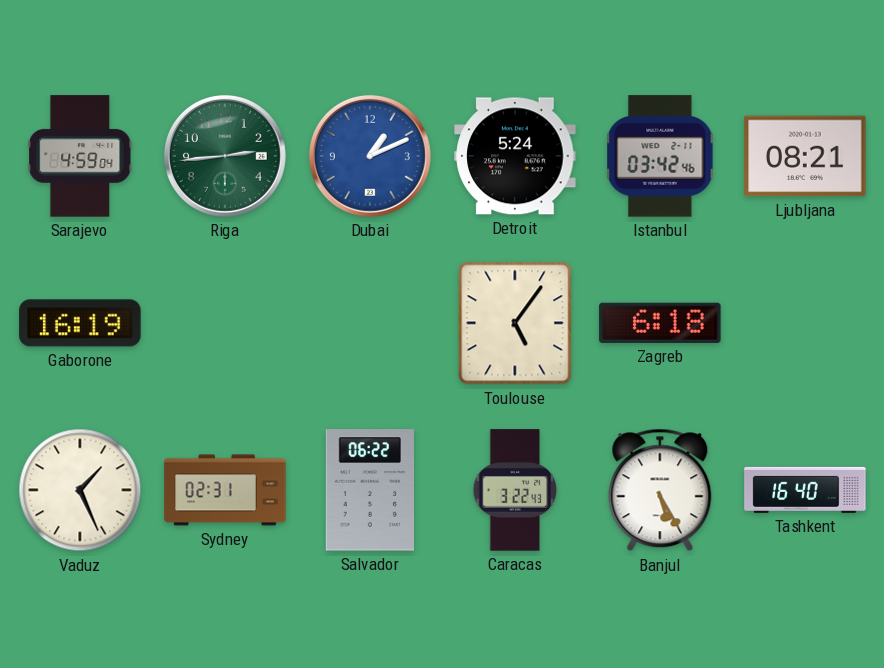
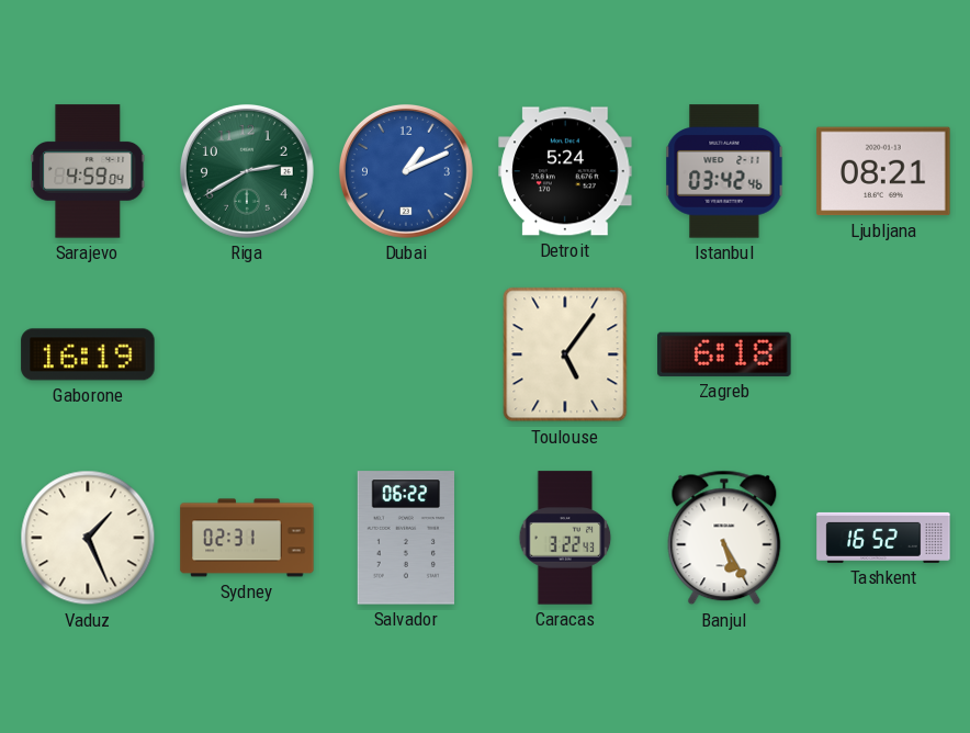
Riga: 2:44 -> 2:40
Tashkent: 16:40 -> 16:52
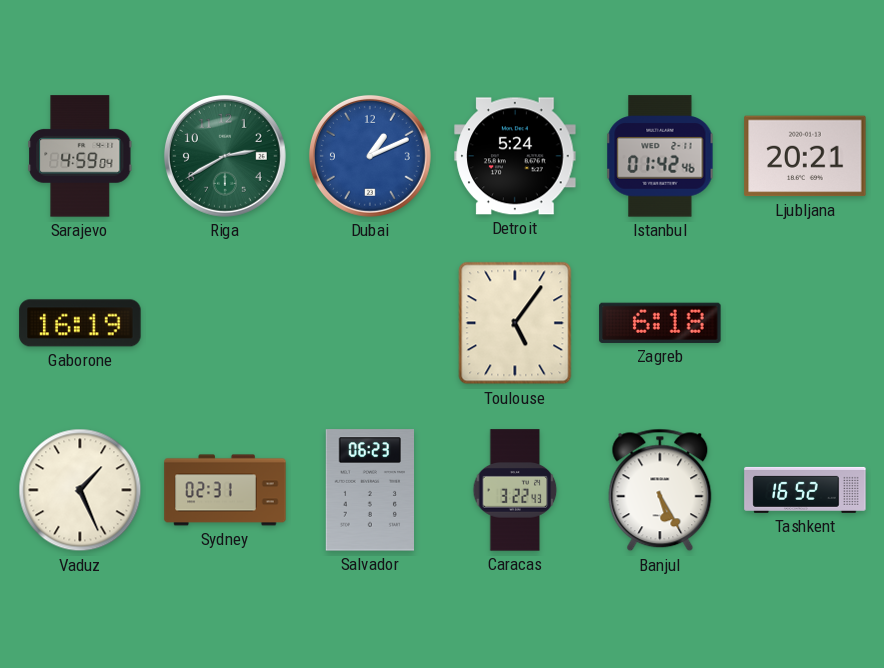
Istanbul: 03:42 -> 01:42
Ljubljana: 08:21 -> 20:21
Salvador: 06:22 -> 06:23
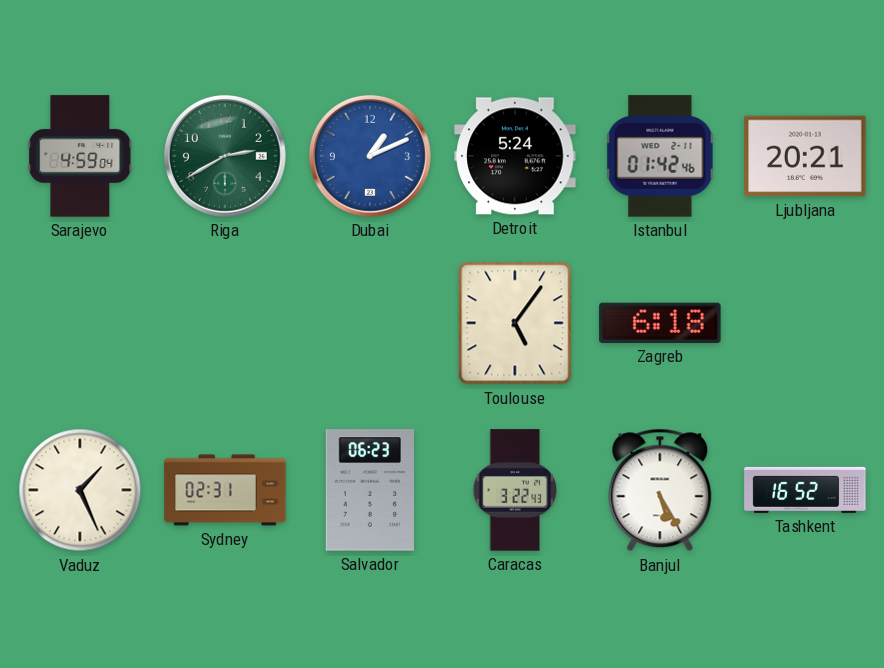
Gaborone: 16:19 -> none
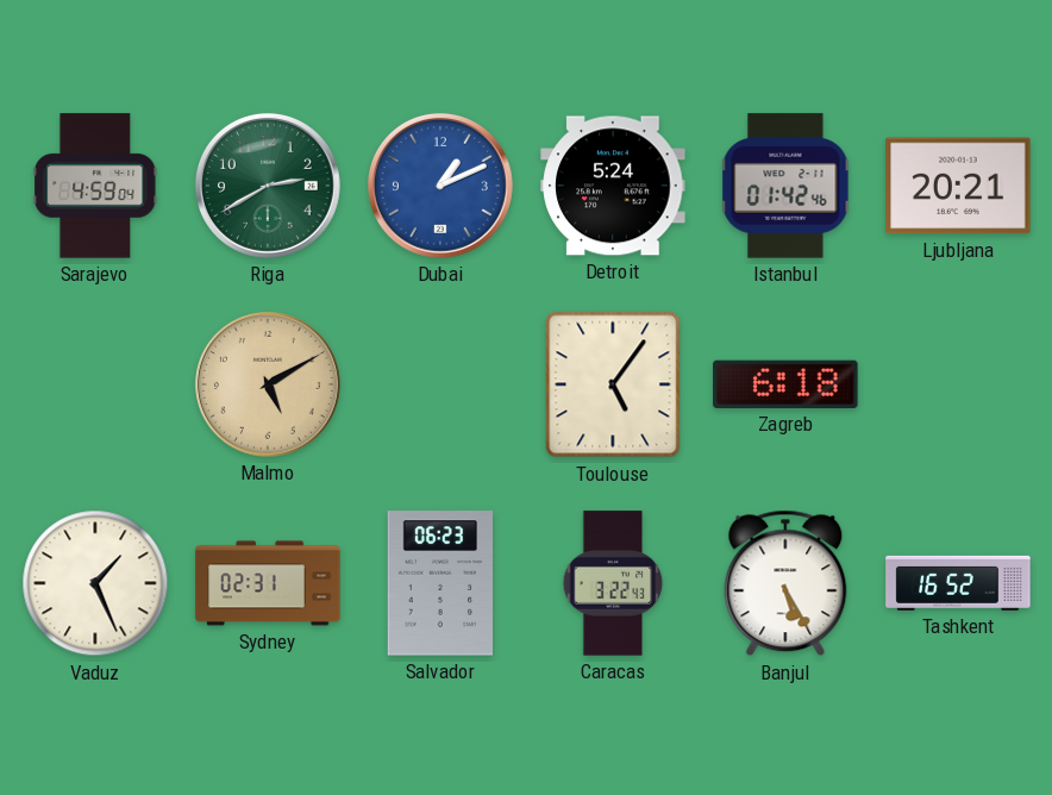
Malmo: none -> 5:10
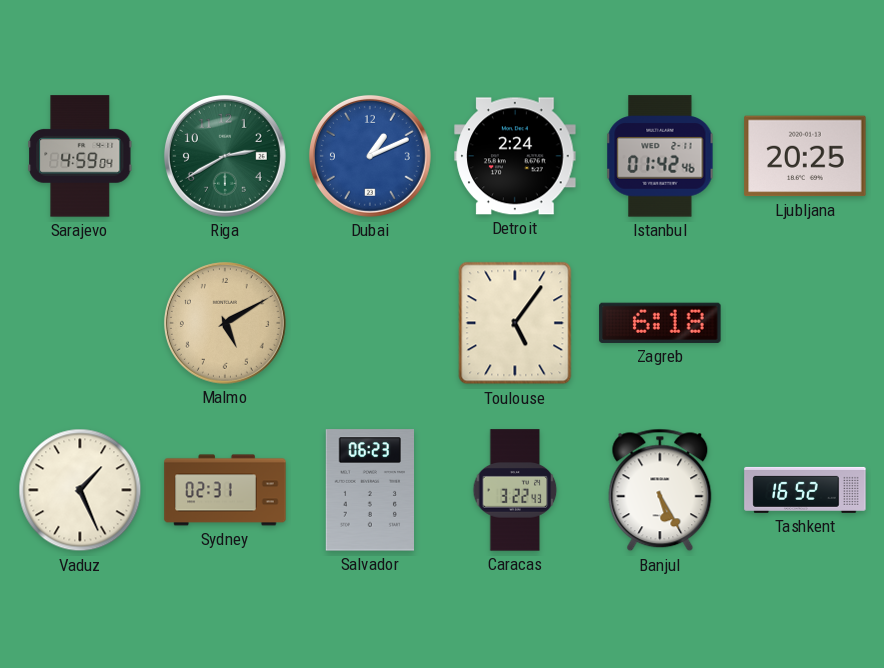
Detroit: 5:24 -> 2:24
Ljubljana: 20:21 -> 20:25
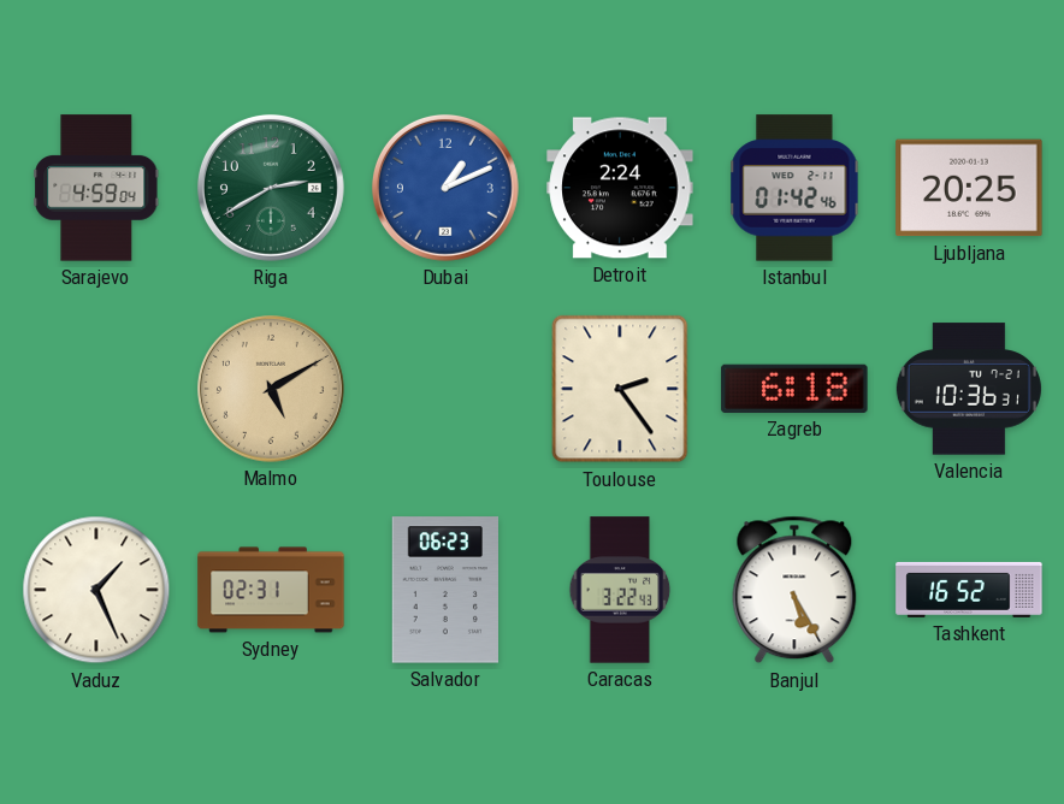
Toulouse: 5:06 -> 2:24
Valencia: none -> 10:36
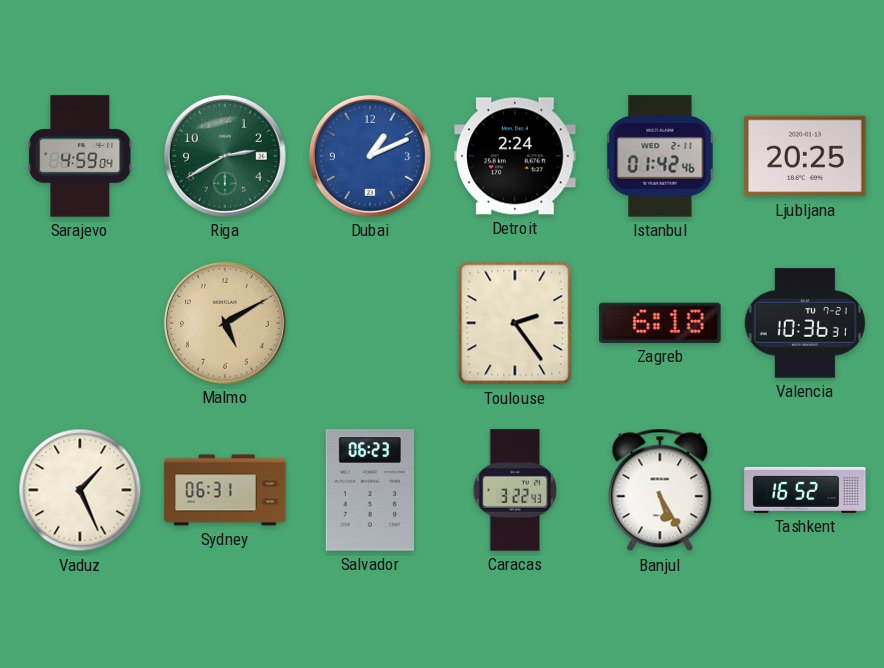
Sydney: 02:31 -> 06:31
